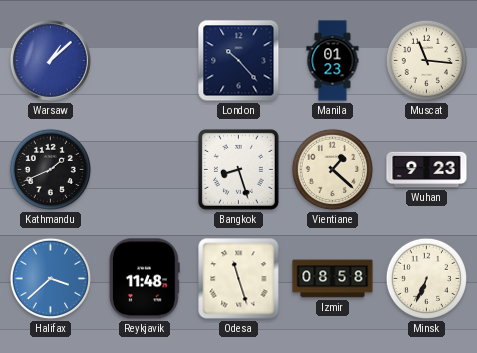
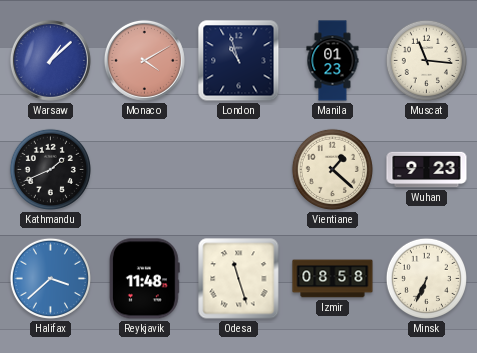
Monaco: none -> 4:10
London: 10:23 -> 10:57
Bangkok: 8:27 -> none
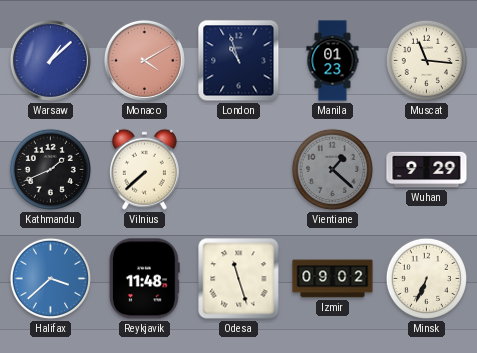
Vilnius: none -> 7:38
Vientiane dial: cream -> grey
Wuhan: 9:23 -> 9:29
Izmir: 08:58 -> 09:02
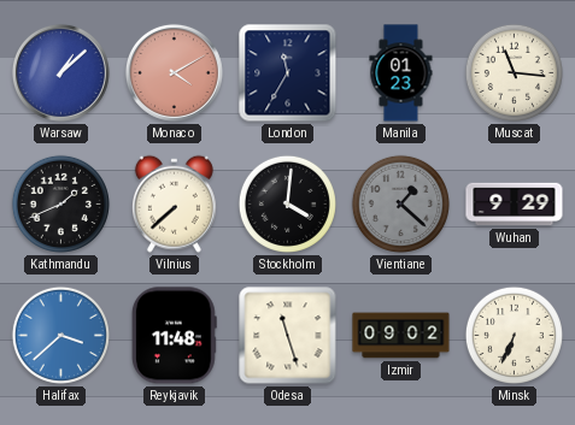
London: 10:57 -> 11:35
Stockholm: none -> 4:01
